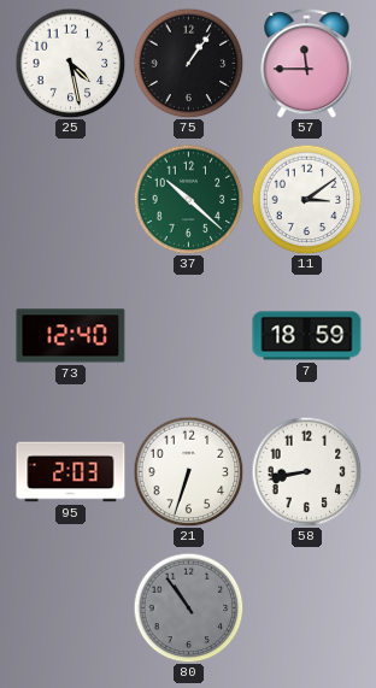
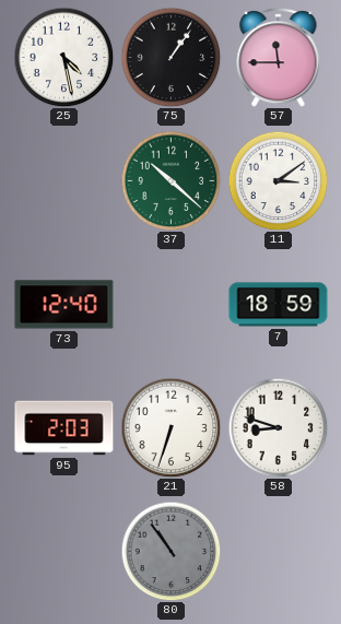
58: 8:43 -> 8:48
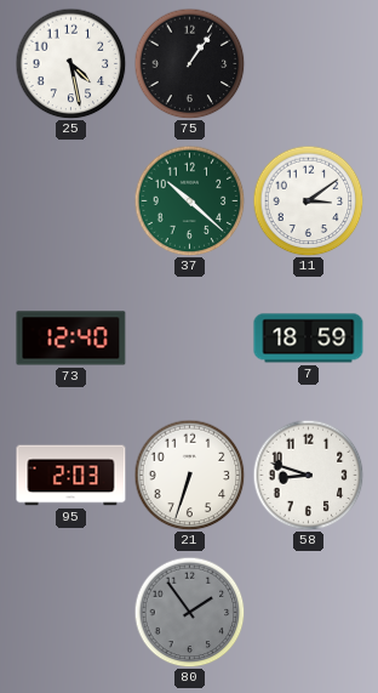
57: 11:45 -> none
80: 10:54 -> 1:54
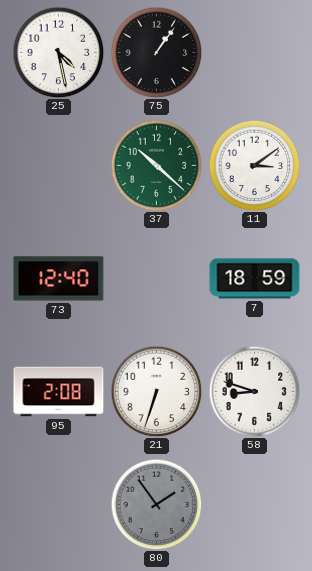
95: 2:03 -> 2:08
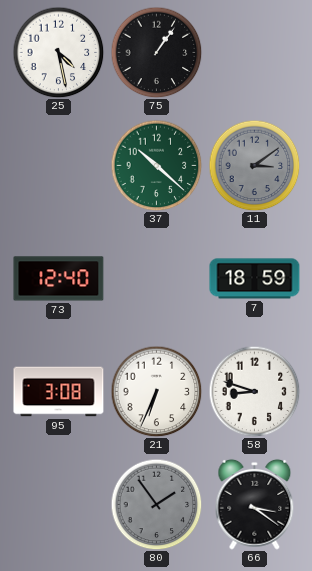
11 dial: white -> grey
95: 2:08 -> 3:08
21: 6:33 -> 6:34
66: none -> 3:21
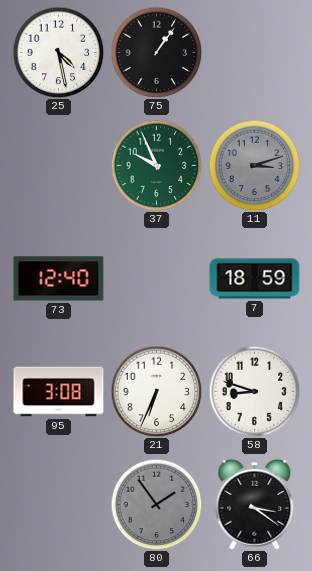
37: 10:22 -> 9:56
11: 3:09 -> 3:12
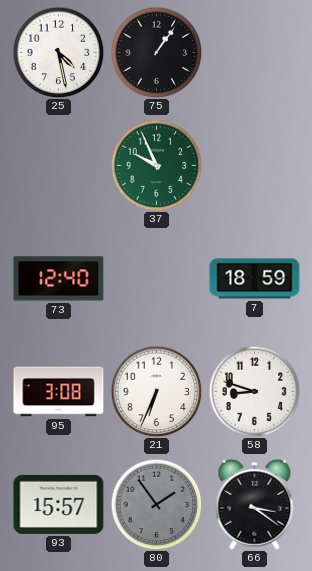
11: 3:12 -> none
93: none -> 15:57
